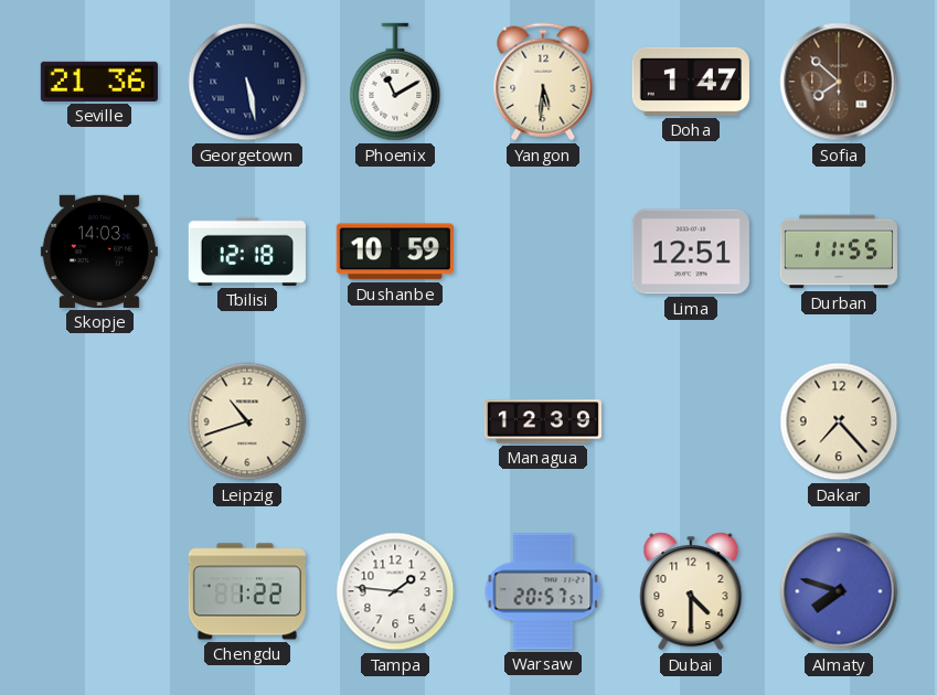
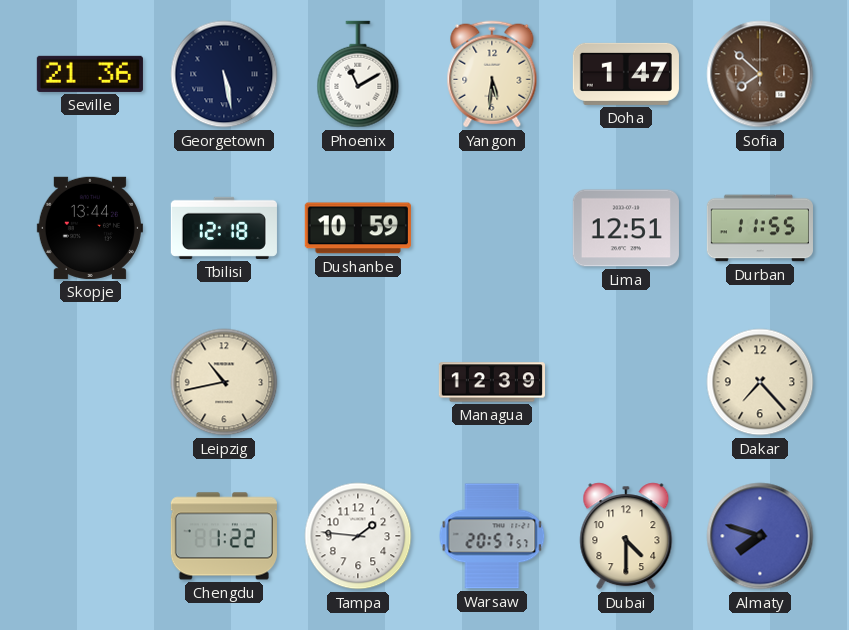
Skopje: 14:03 -> 13:44
Leipzig: 10:42 -> 10:43
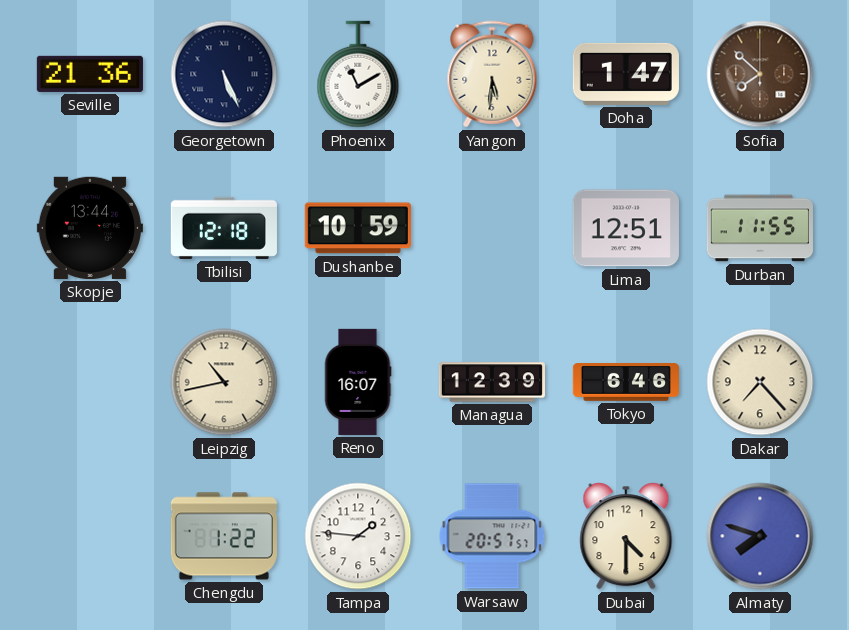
Georgetown: 5:28 -> 5:26
Reno: none -> 16:07
Tokyo: none -> 6:46
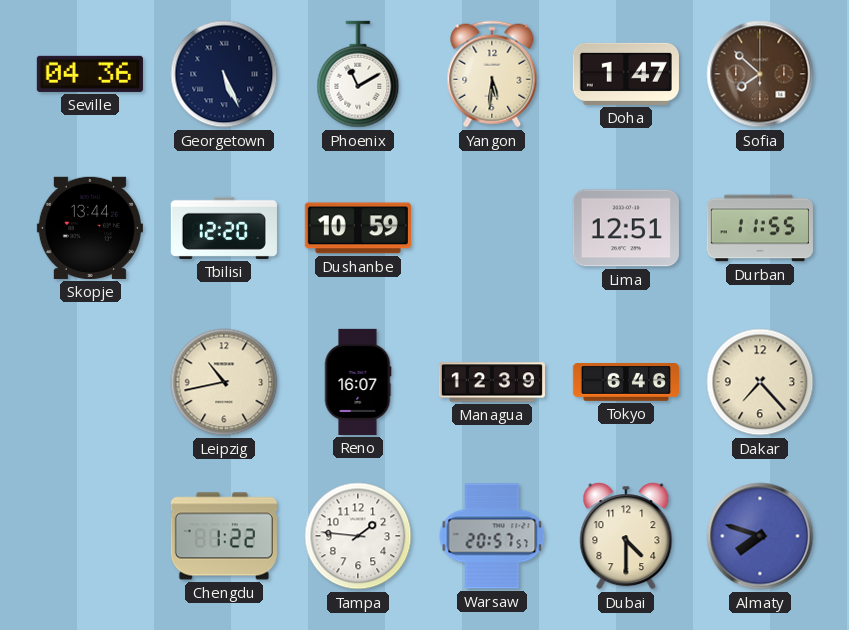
Seville: 21:36 -> 04:36
Tbilisi: 12:18 -> 12:20
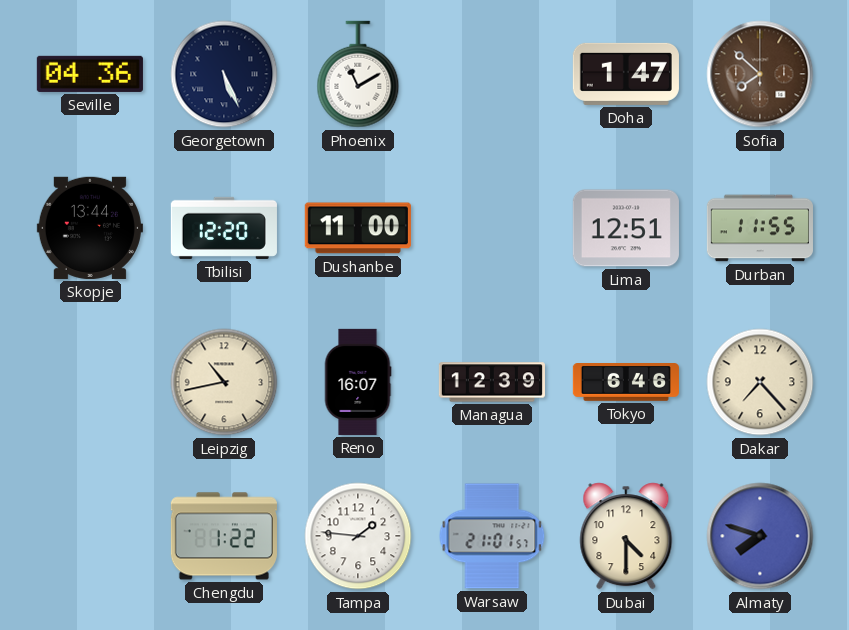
Yangon: 5:31 -> none
Dushanbe: 10:59 -> 11:00
Warsaw: 20:57 -> 21:01
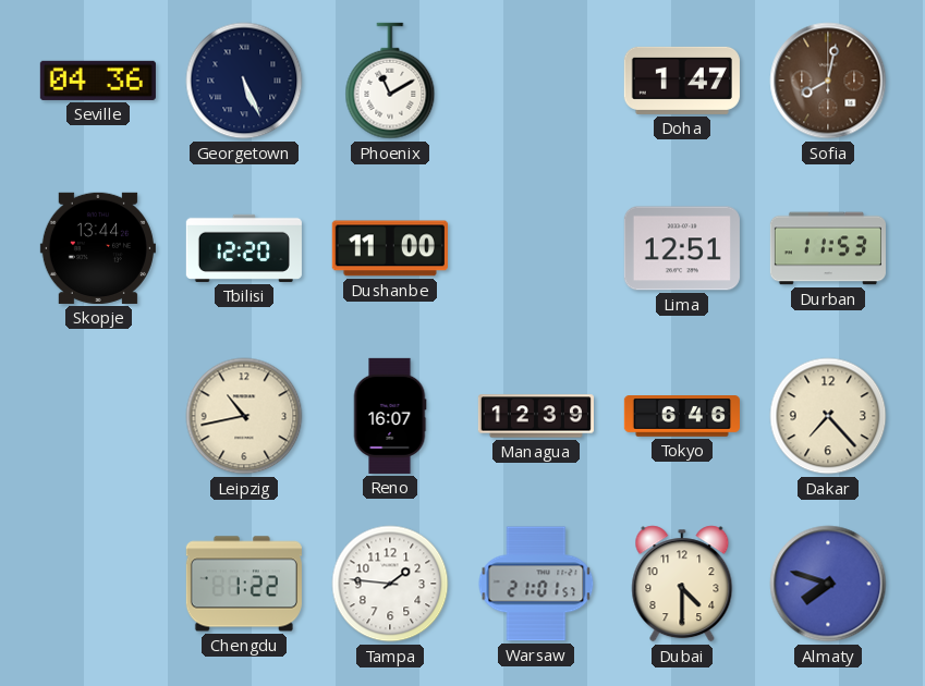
Sofia: 7:52 -> 8:02
Durban: 11:55 -> 11:53
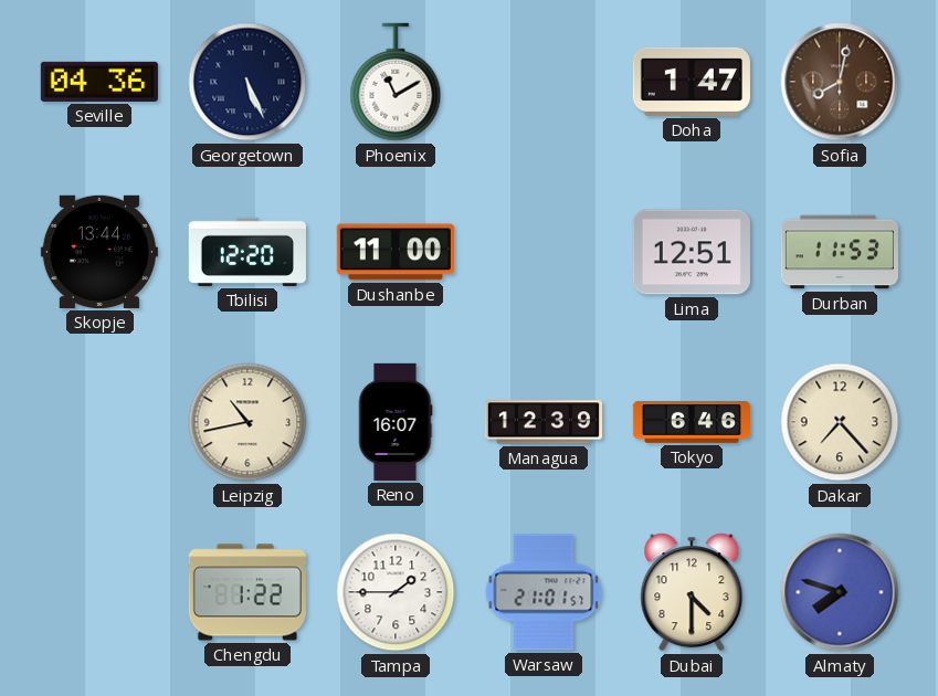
Tampa: 1:46 -> 1:45
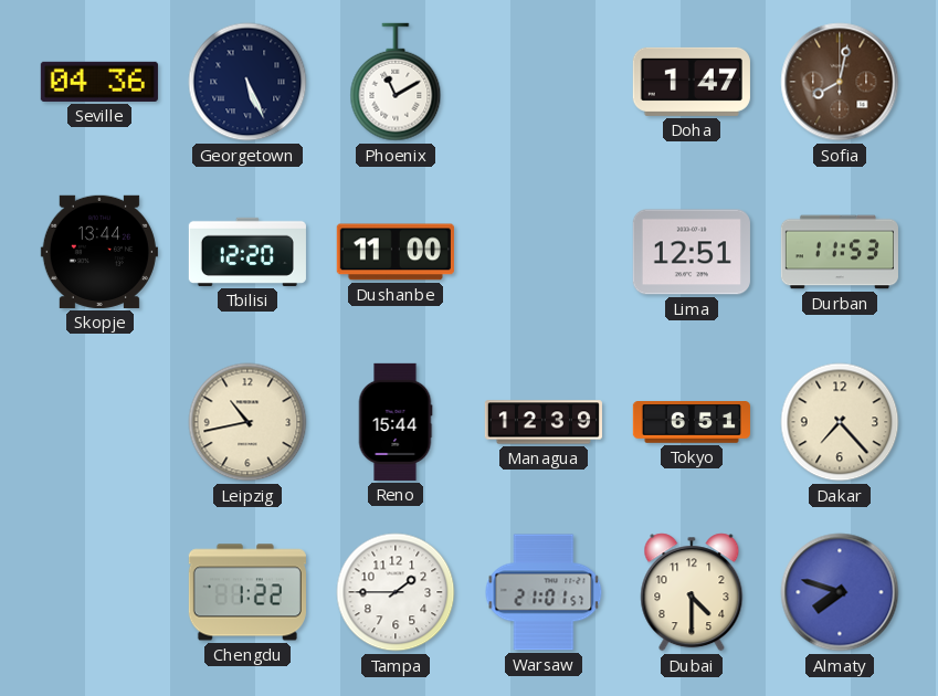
Reno: 16:07 -> 15:44
Tokyo: 6:46 -> 6:51
